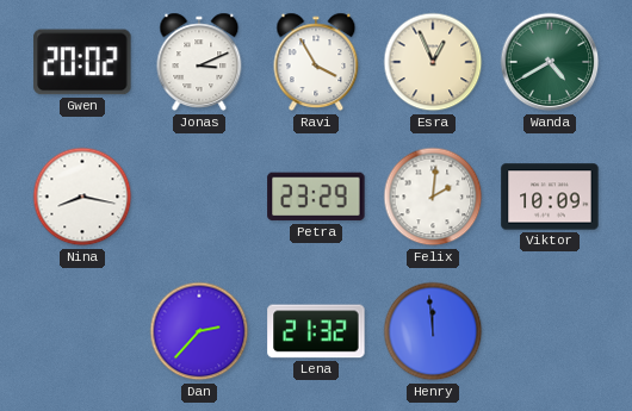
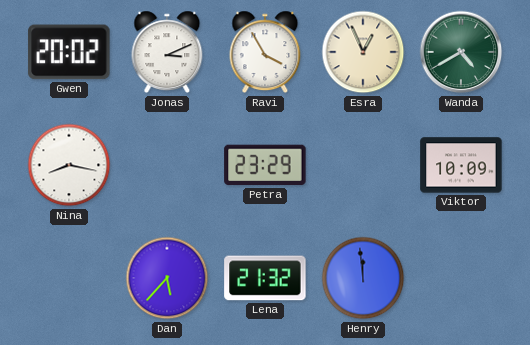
Felix: 2:01 -> none
Dan: 2:37 -> 5:37
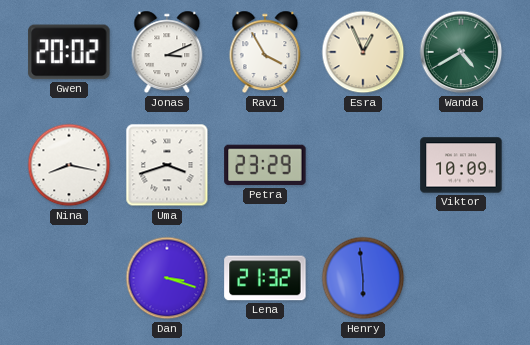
Uma: none -> 3:42
Dan: 5:37 -> 3:18
Henry: 11:59 -> 5:59
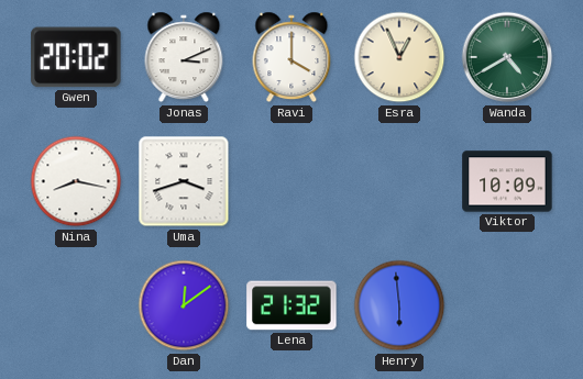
Ravi: 3:55 -> 4:00
Petra: 23:29 -> none
Dan: 3:18 -> 12:09
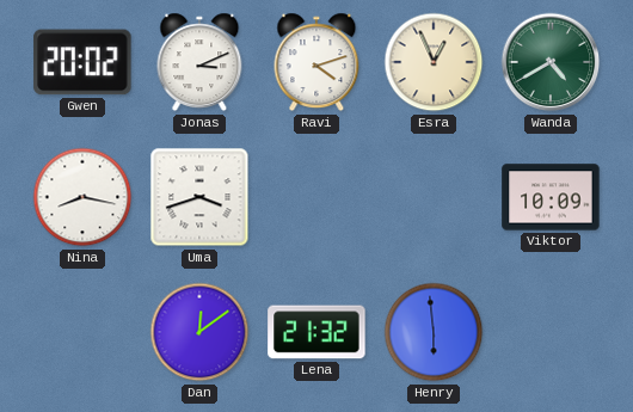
Ravi: 4:00 -> 4:12
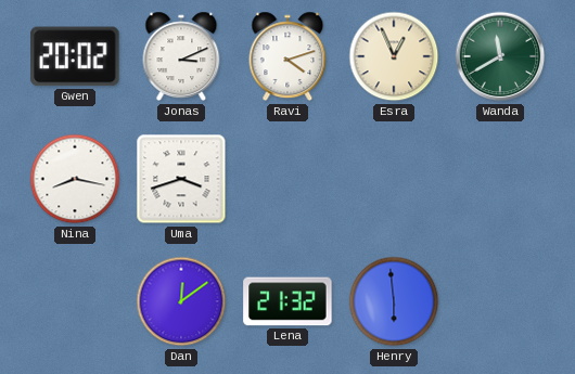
Wanda: 4:40 -> 11:40
Viktor: 10:09 -> none
